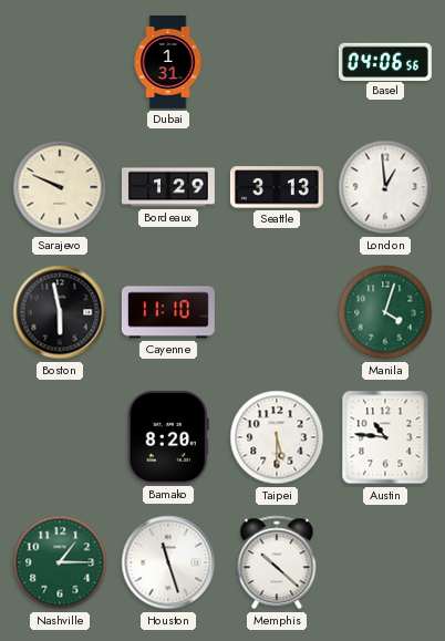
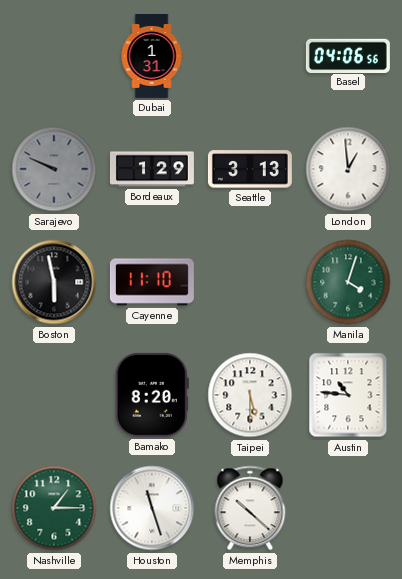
Sarajevo dial: cream -> grey
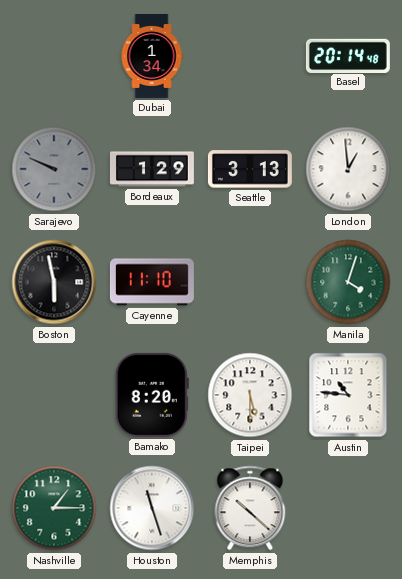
Dubai: 1:31 -> 1:34
Basel: 04:06 -> 20:14
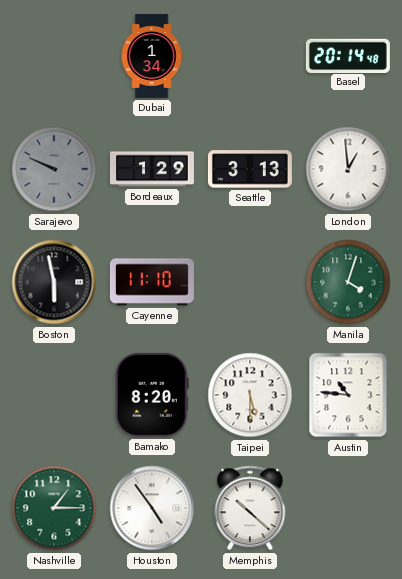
Houston: 11:27 -> 4:54
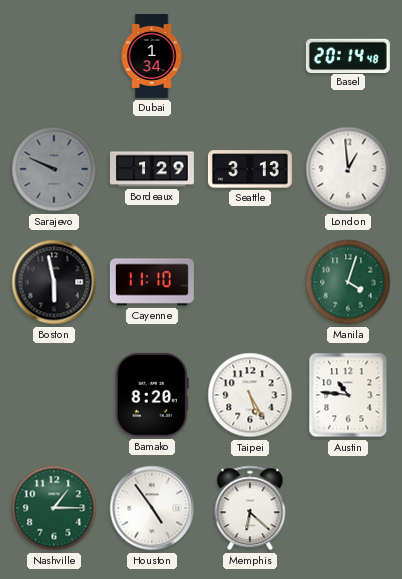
Taipei: 5:30 -> 5:25
Memphis: 10:22 -> 6:22
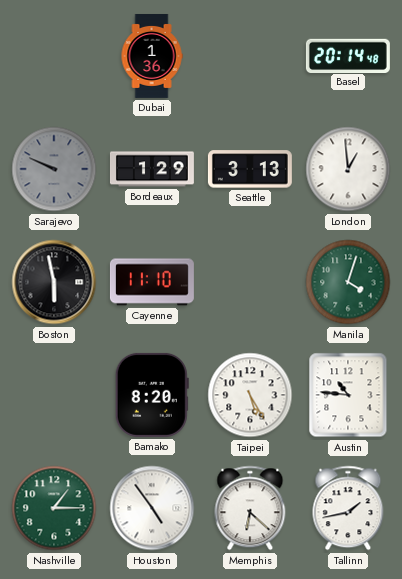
Dubai: 1:34 -> 1:36
Tallinn: none -> 1:43
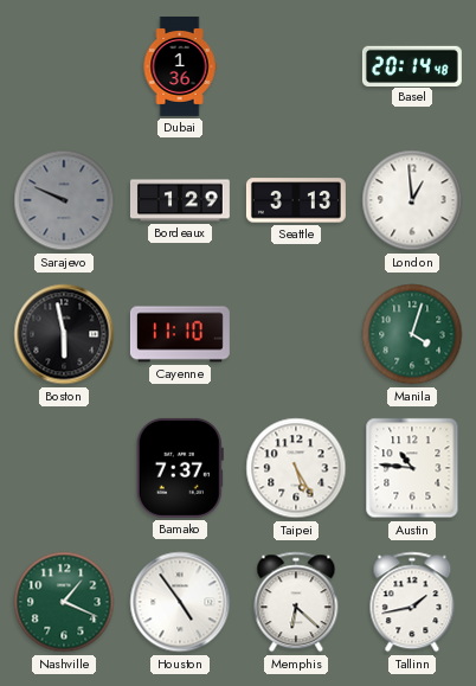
Bamako: 8:20 -> 7:37
Nashville: 1:15 -> 1:19
